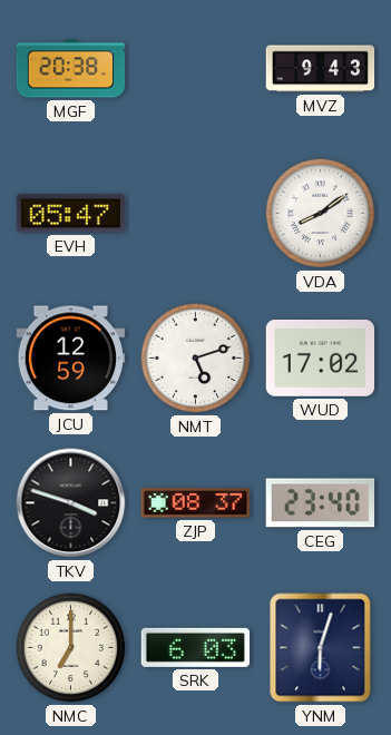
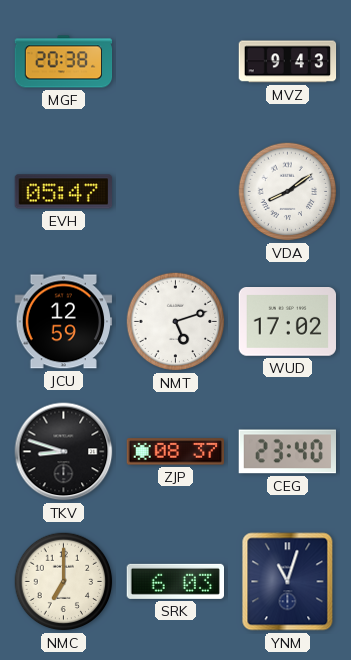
TKV: 3:48 -> 8:48
YNM: 6:03 -> 11:03
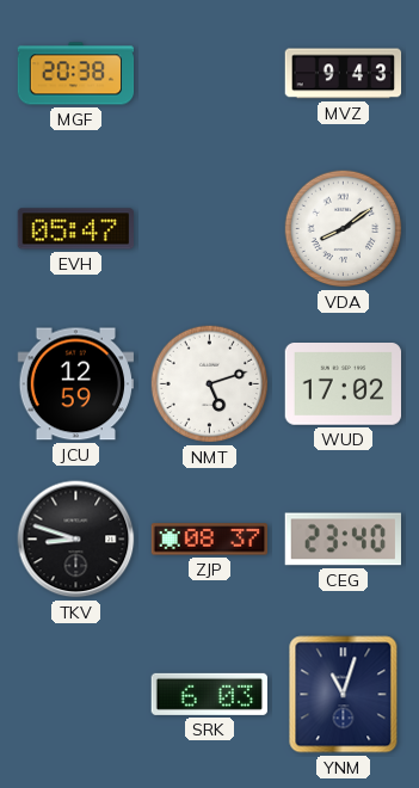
NMC: 7:00 -> none
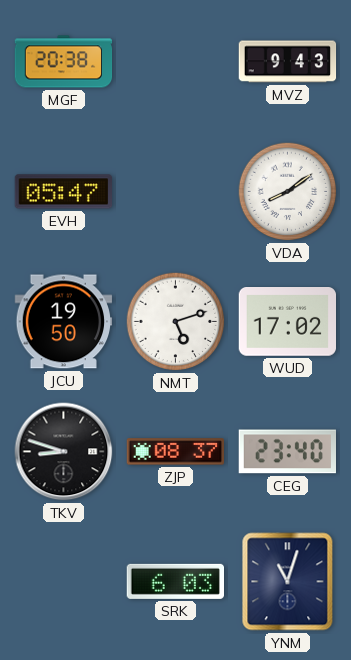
JCU: 12:59 -> 19:50
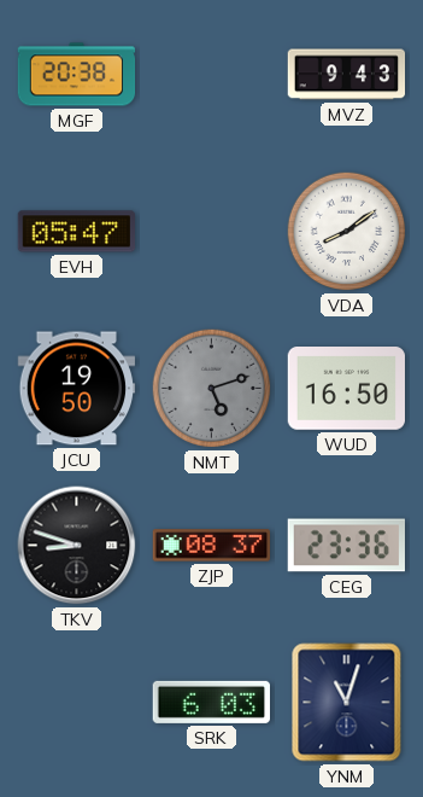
NMT dial: white -> grey
WUD: 17:02 -> 16:50
CEG: 23:40 -> 23:36
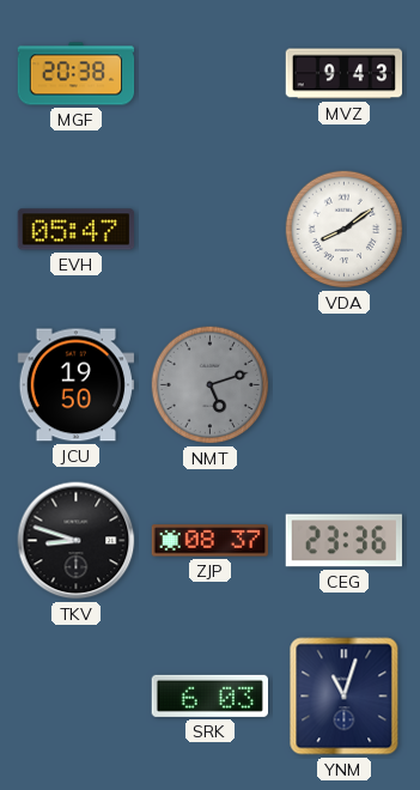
WUD: 16:50 -> none
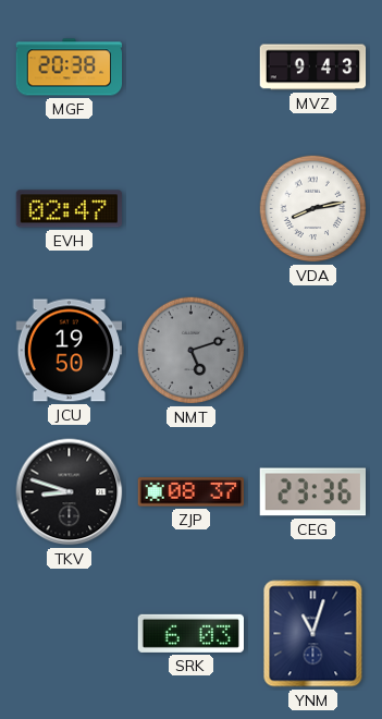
EVH: 05:47 -> 02:47
VDA: 8:09 -> 8:13
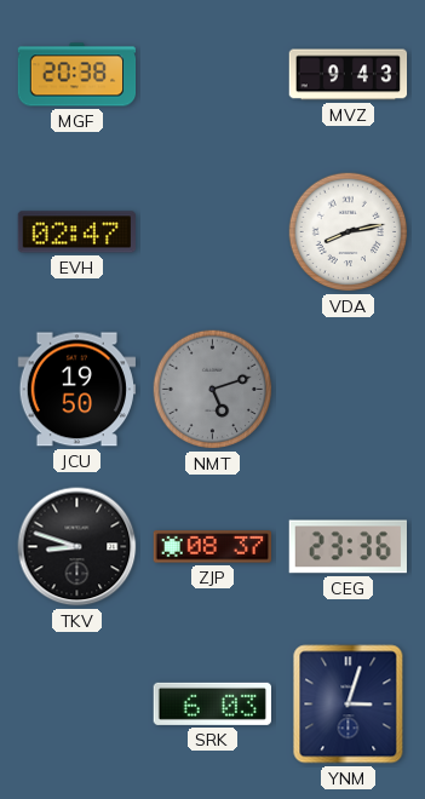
YNM: 11:03 -> 3:03
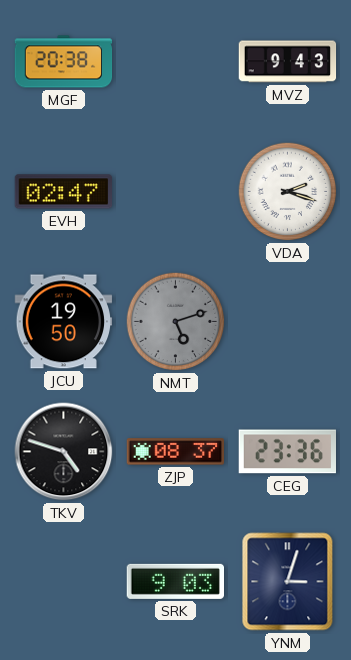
VDA: 8:13 -> 2:18
TKV: 8:48 -> 4:48
SRK: 6:03 -> 9:03
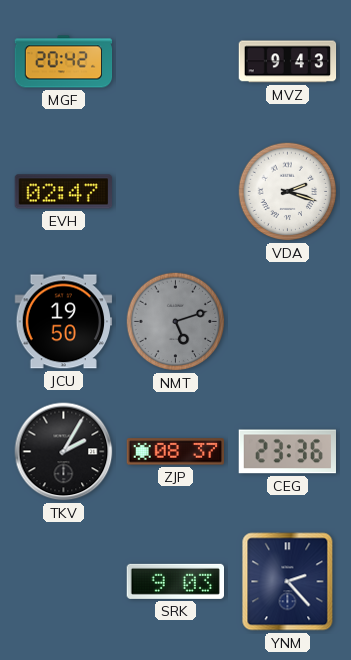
MGF: 20:38 -> 20:42
TKV: 4:48 -> 2:05
YNM: 3:03 -> 2:23
